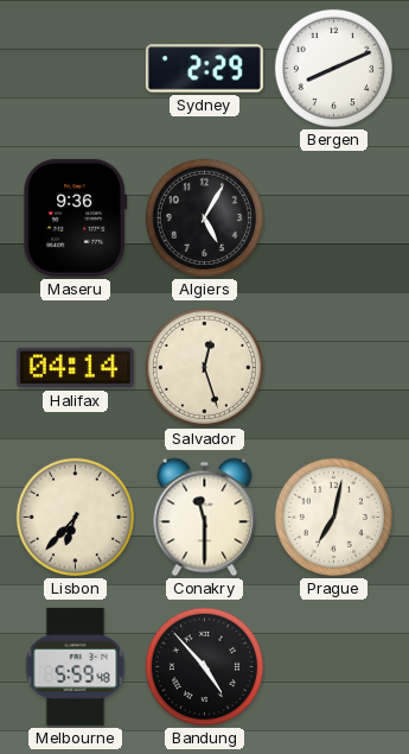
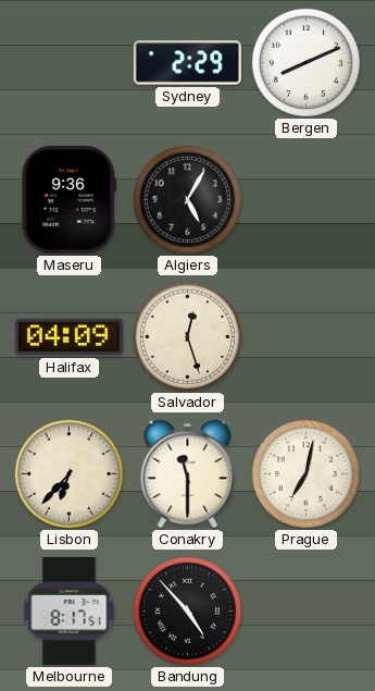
Halifax: 04:14 -> 04:09
Melbourne: 5:59 -> 8:17
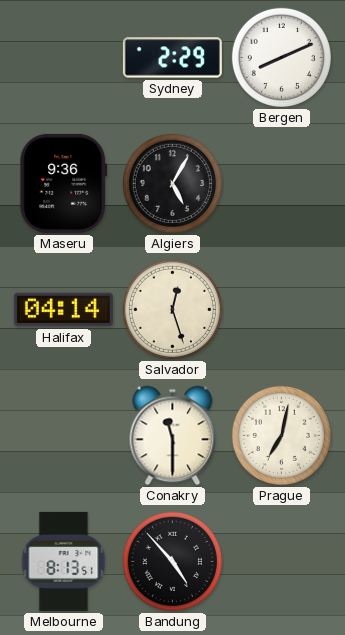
Halifax: 04:09 -> 04:14
Lisbon: 6:37 -> none
Melbourne: 8:17 -> 8:13
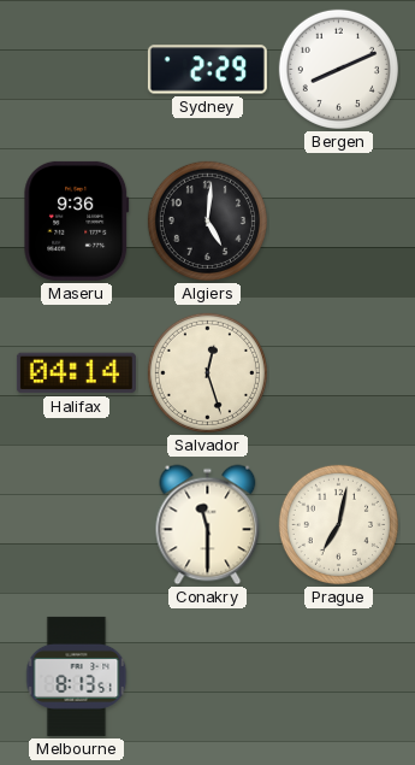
Algiers: 5:05 -> 5:01
Bandung: 4:53 -> none
